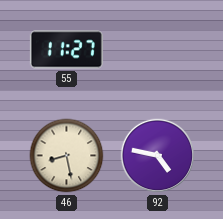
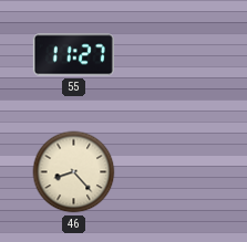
46: 8:28 -> 8:23
92: 4:47 -> none
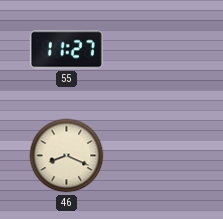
46: 8:23 -> 8:19
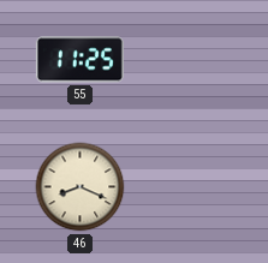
55: 11:27 -> 11:25
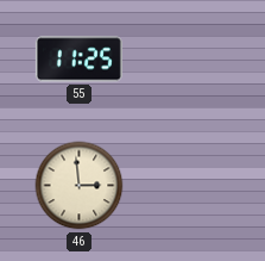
46: 8:19 -> 2:59
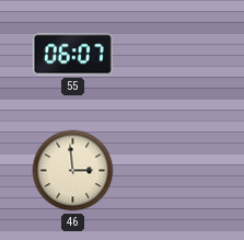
55: 11:25 -> 06:07
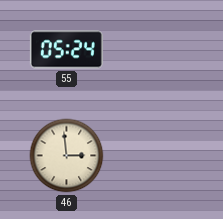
55: 06:07 -> 05:24
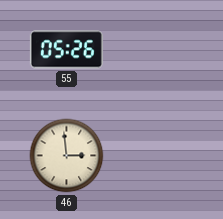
55: 05:24 -> 05:26
